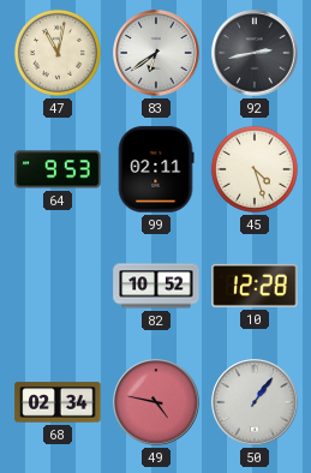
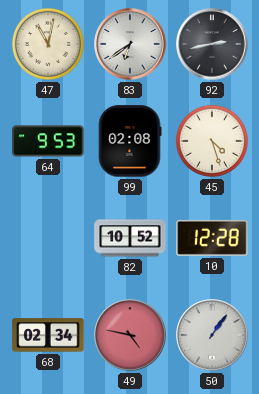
99: 02:11 -> 02:08
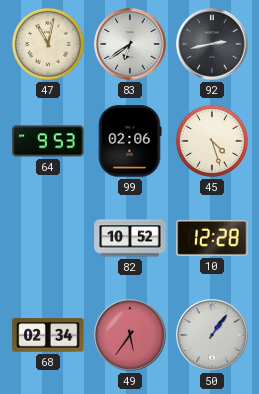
99: 02:08 -> 02:06
49: 4:47 -> 5:36
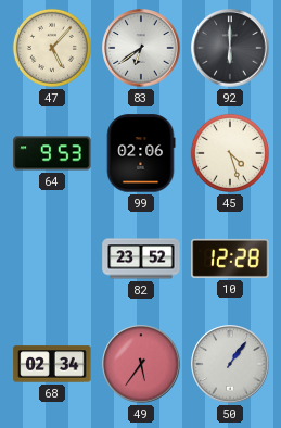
47: 11:02 -> 5:07
92: 2:43 -> 6:00
82: 10:52 -> 23:52
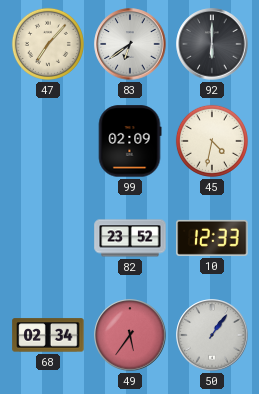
47: 5:07 -> 7:07
64: 9:53 -> none
99: 02:06 -> 02:09
45: 4:27 -> 4:32
10: 12:28 -> 12:33
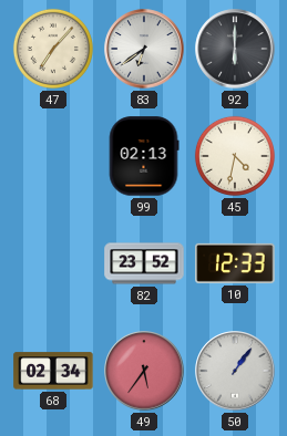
99: 02:09 -> 02:13
